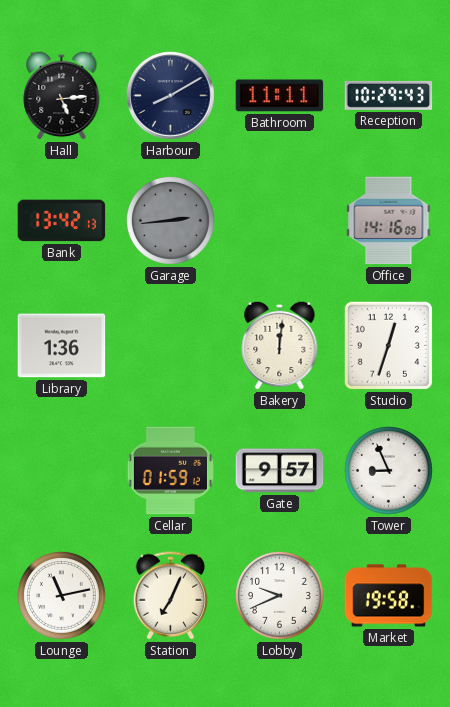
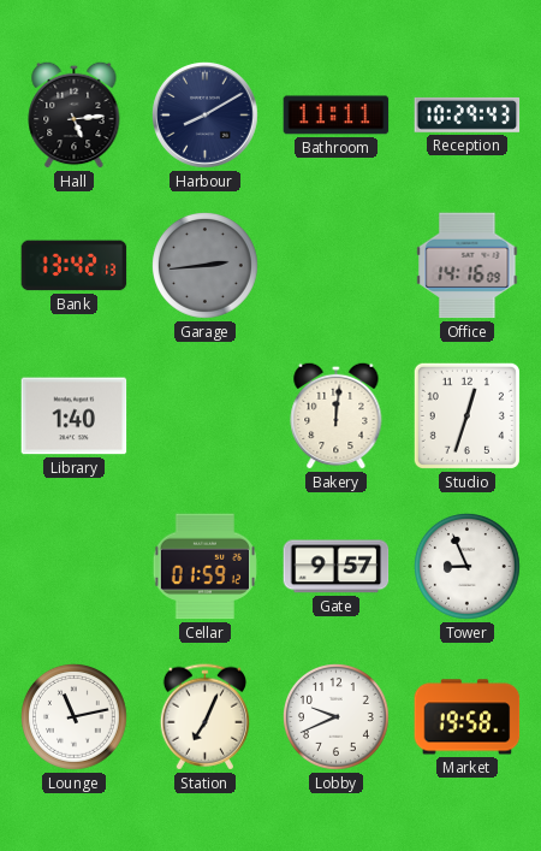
Library: 1:36 -> 1:40
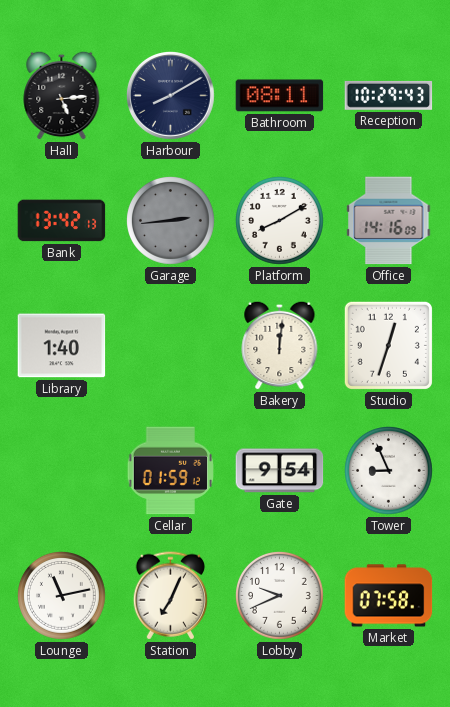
Bathroom: 11:11 -> 08:11
Platform: none -> 8:10
Gate: 9:57 -> 9:54
Market: 19:58 -> 07:58
